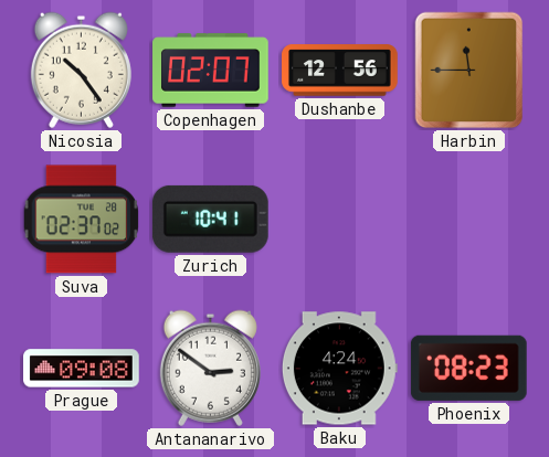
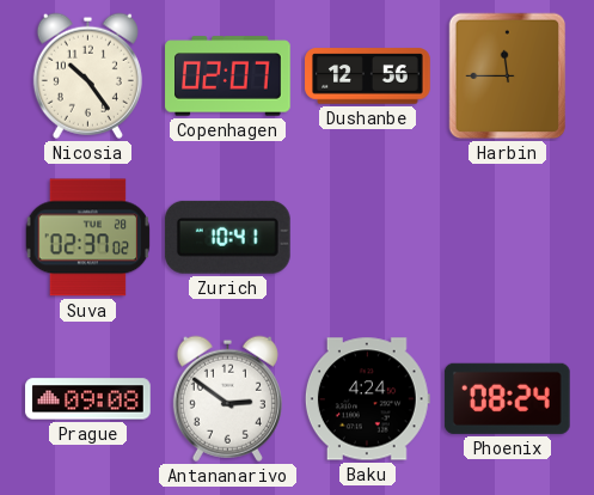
Phoenix: 08:23 -> 08:24
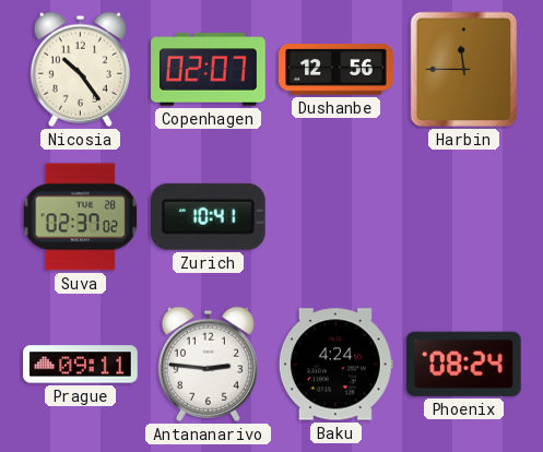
Prague: 09:08 -> 09:11
Antananarivo: 2:51 -> 2:46
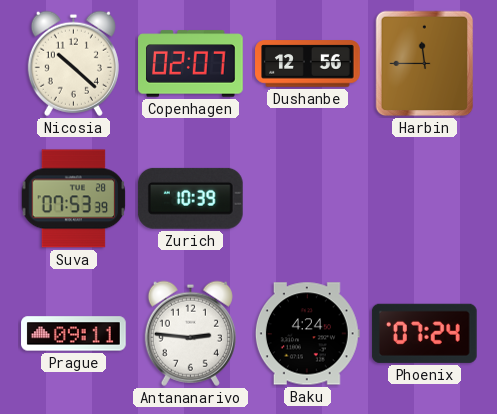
Nicosia: 10:24 -> 10:22
Suva: 02:37 -> 07:53
Zurich: 10:41 -> 10:39
Phoenix: 08:24 -> 07:24
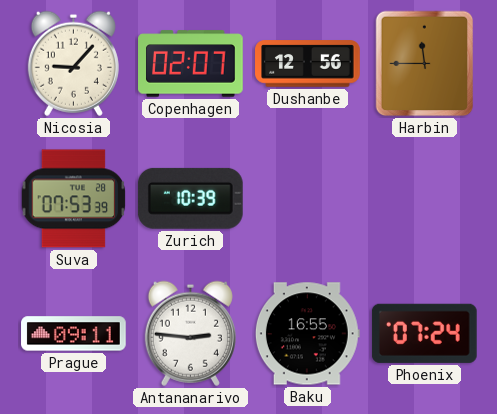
Nicosia: 10:22 -> 9:07
Baku: 4:24 -> 16:55
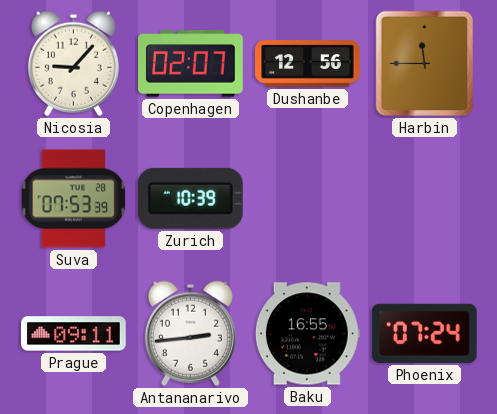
Antananarivo: 2:46 -> 2:44
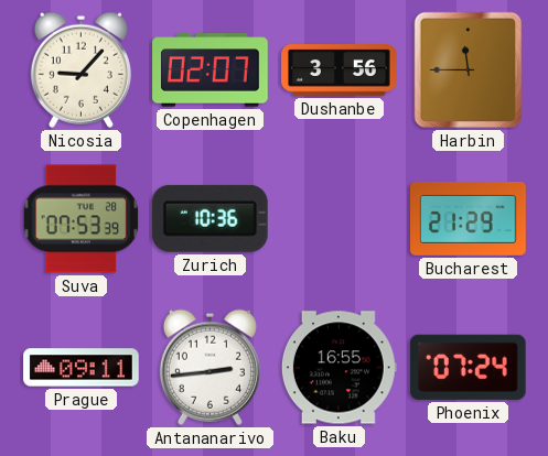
Dushanbe: 12:56 -> 3:56
Zurich: 10:39 -> 10:36
Bucharest: none -> 21:29
